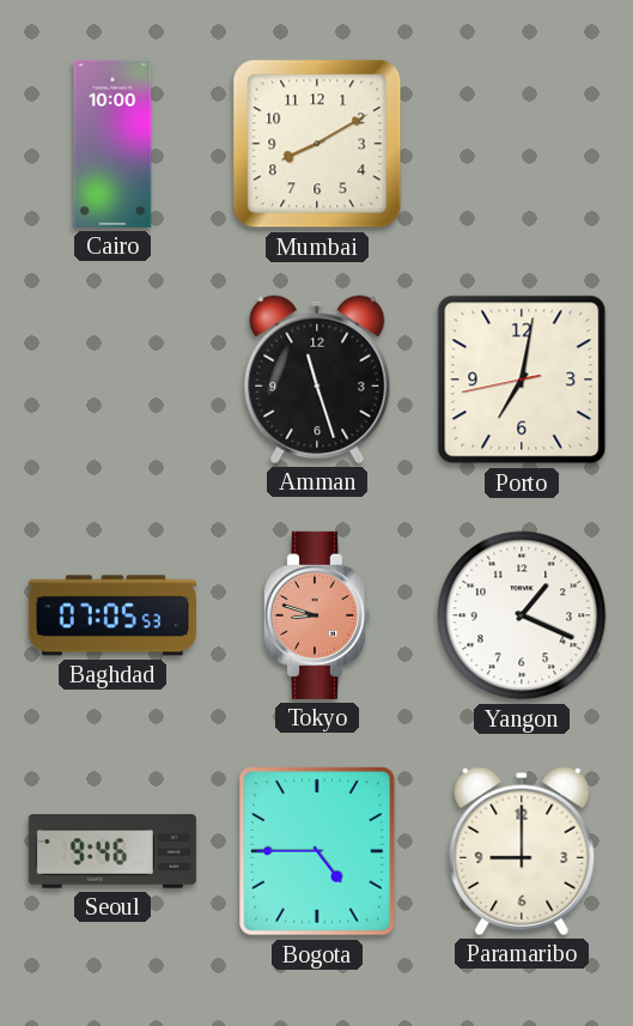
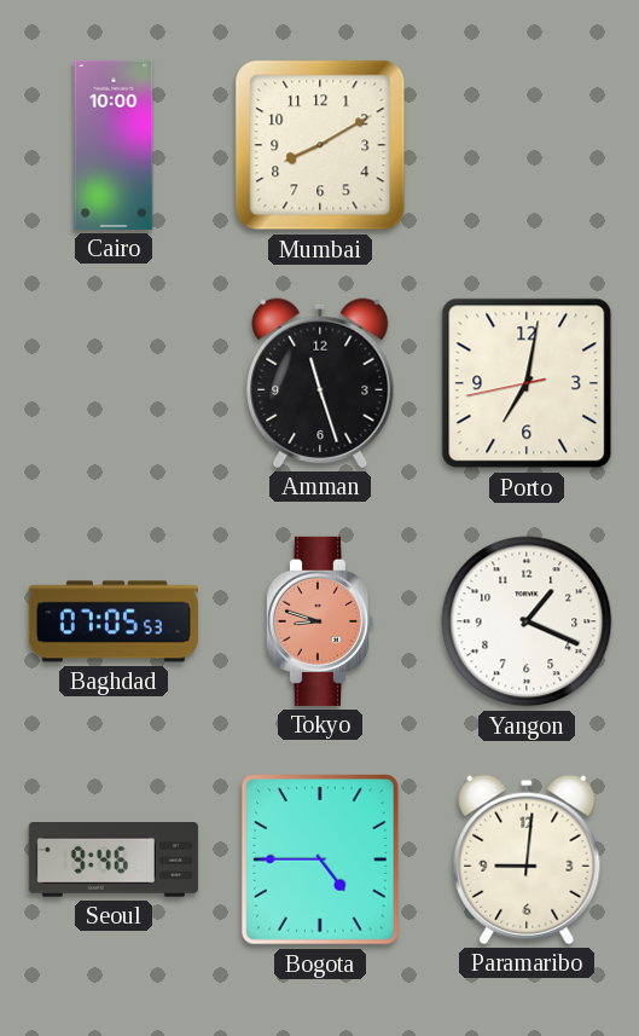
Paramaribo: 9:00 -> 9:01
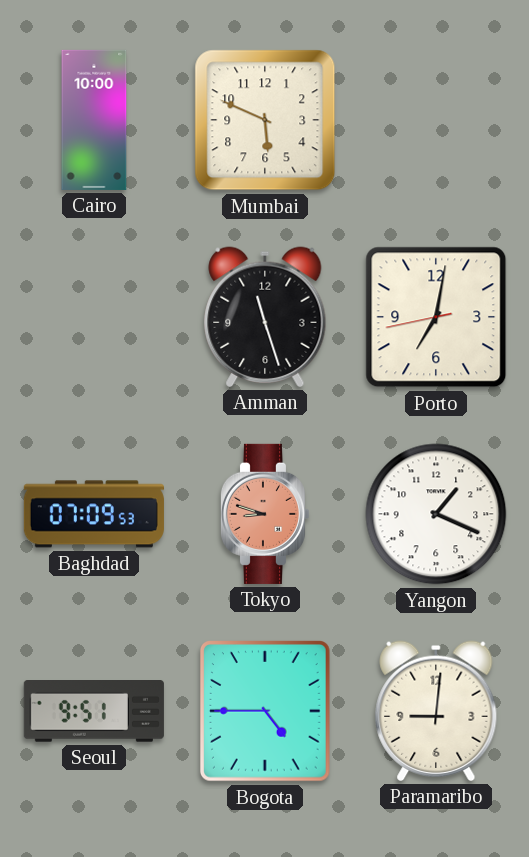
Mumbai: 8:10 -> 5:49
Baghdad: 07:05 -> 07:09
Seoul: 9:46 -> 9:51
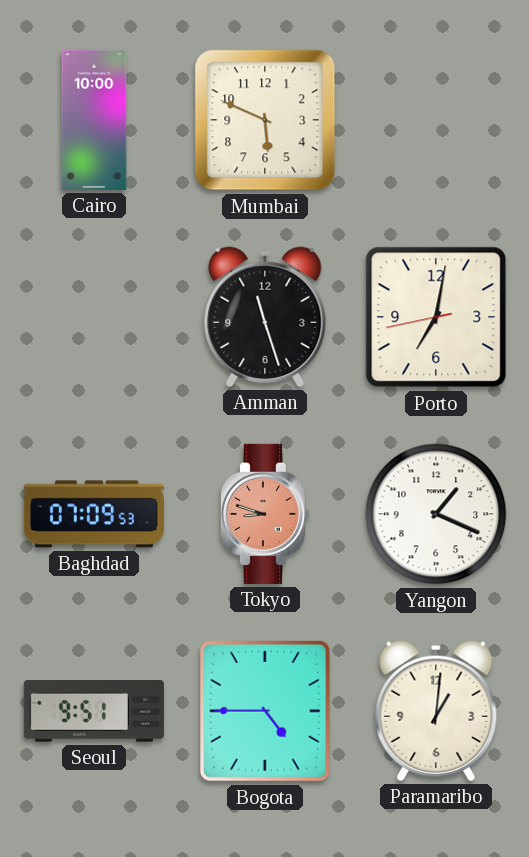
Paramaribo: 9:01 -> 1:01
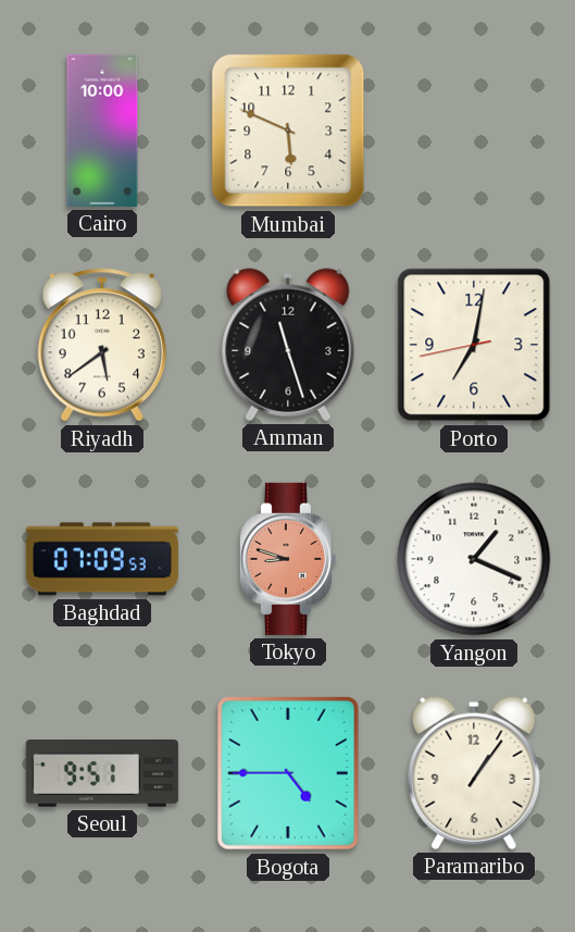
Riyadh: none -> 5:39
Paramaribo: 1:01 -> 1:06
